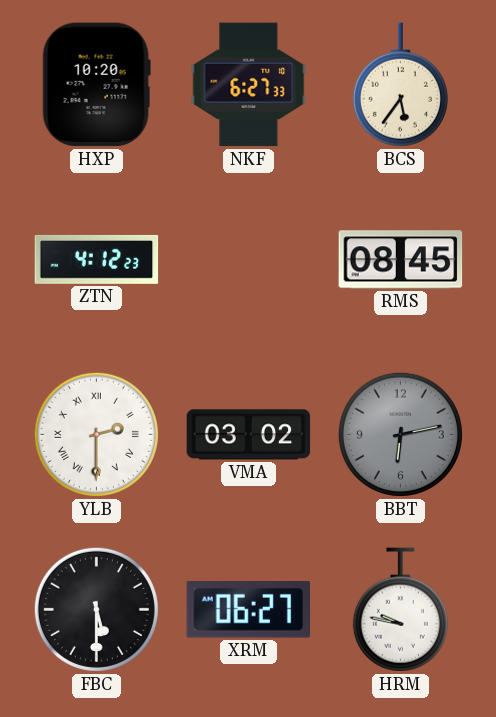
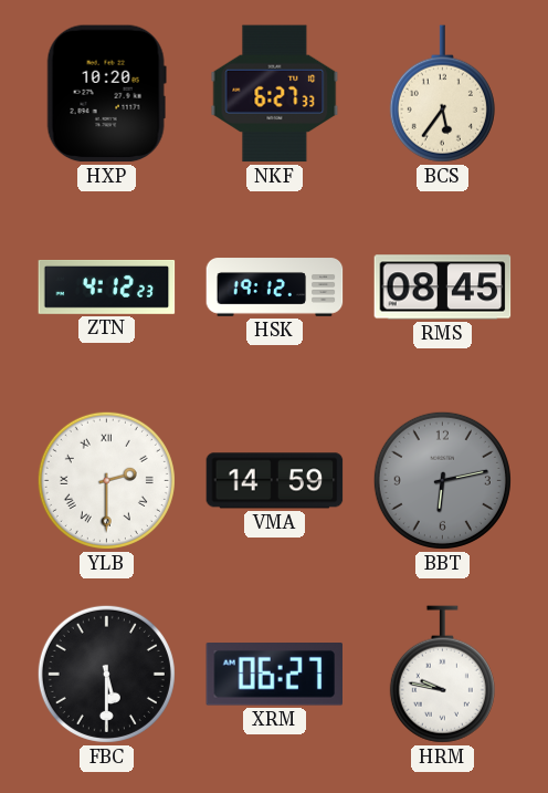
HSK: none -> 19:12
VMA: 03:02 -> 14:59
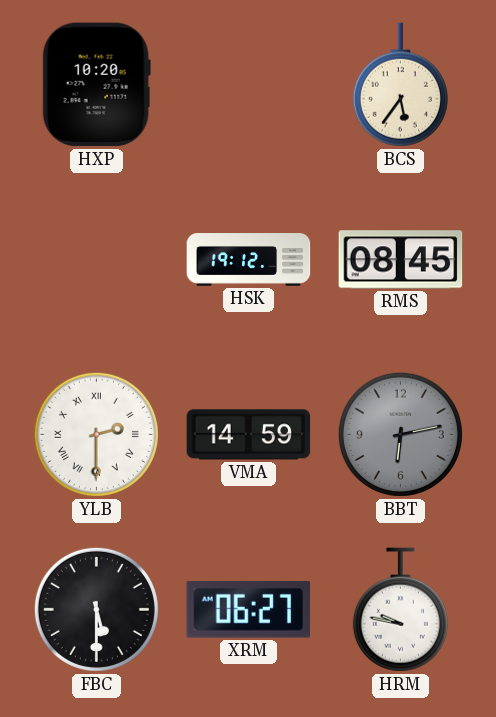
NKF: 6:27 -> none
ZTN: 4:12 -> none
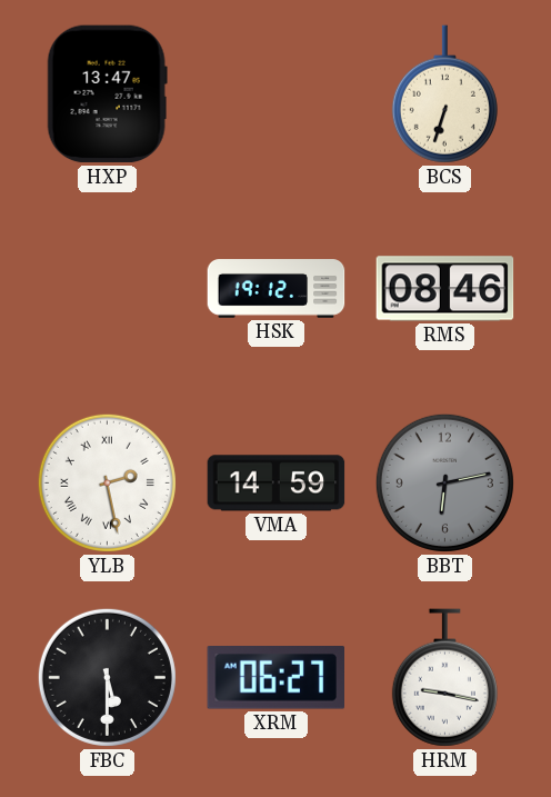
HXP: 10:20 -> 13:47
BCS: 5:36 -> 6:33
RMS: 08:45 -> 08:46
YLB: 2:30 -> 2:28
HRM: 9:47 -> 9:17
